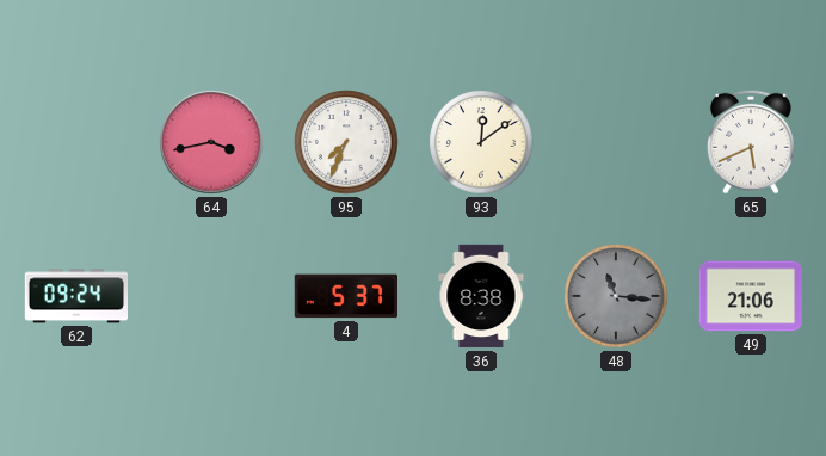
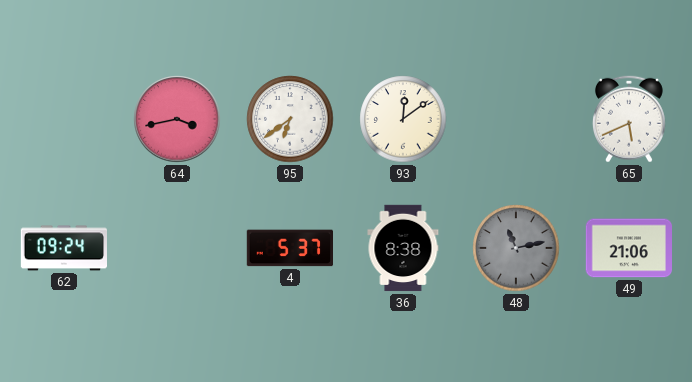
95: 7:34 -> 6:39
48: 11:16 -> 11:13
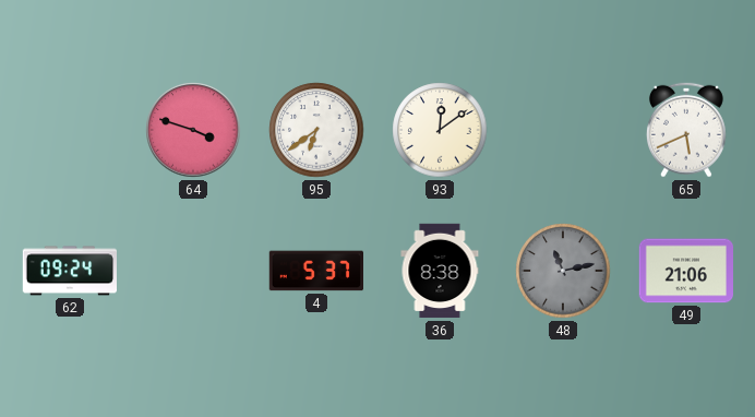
64: 3:43 -> 3:48
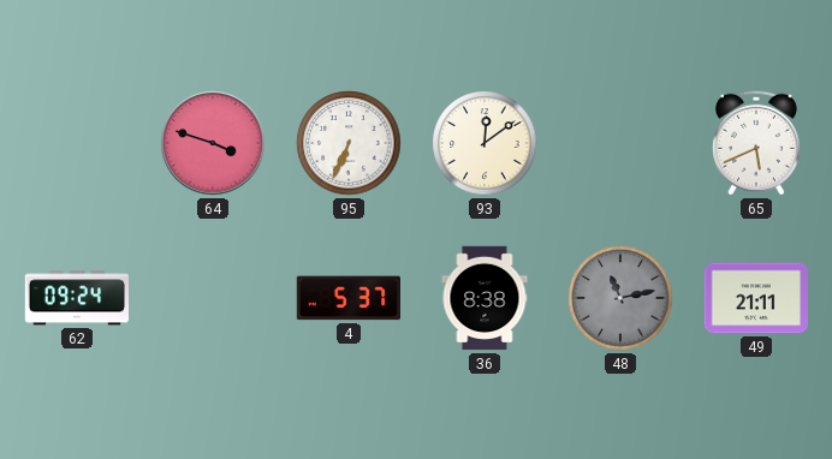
95: 6:39 -> 6:34
49: 21:06 -> 21:11
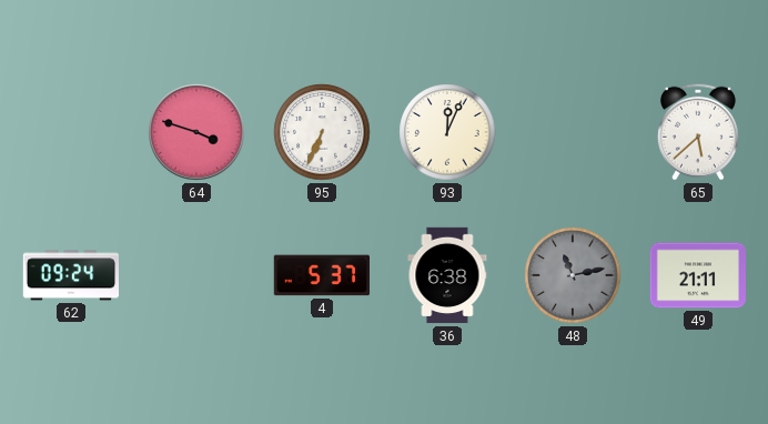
93: 12:09 -> 12:04
65: 5:41 -> 5:38
36: 8:38 -> 6:38
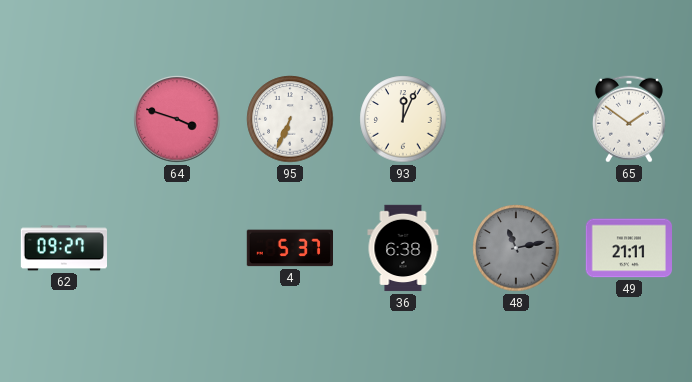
65: 5:38 -> 1:51
62: 09:24 -> 09:27
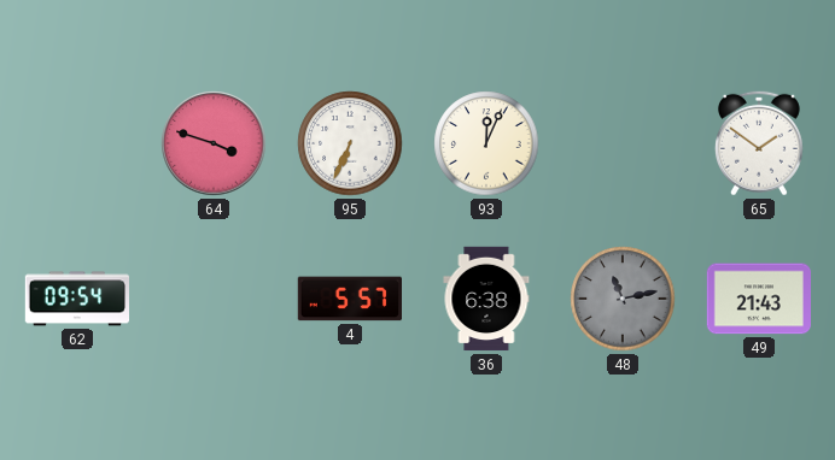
62: 09:27 -> 09:54
4: 5:37 -> 5:57
49: 21:11 -> 21:43
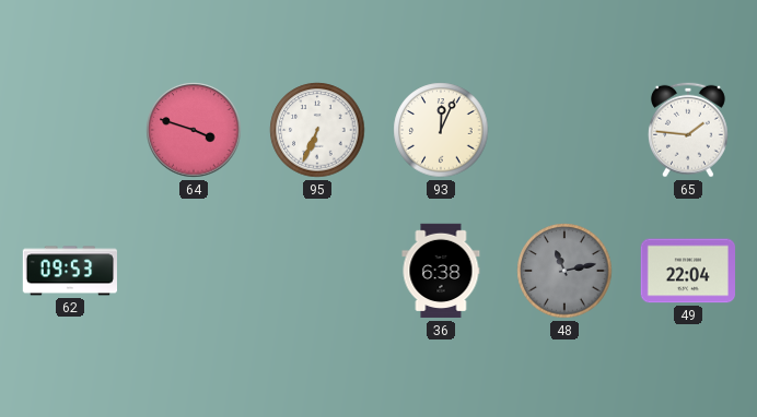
65: 1:51 -> 1:46
62: 09:54 -> 09:53
4: 5:57 -> none
49: 21:43 -> 22:04
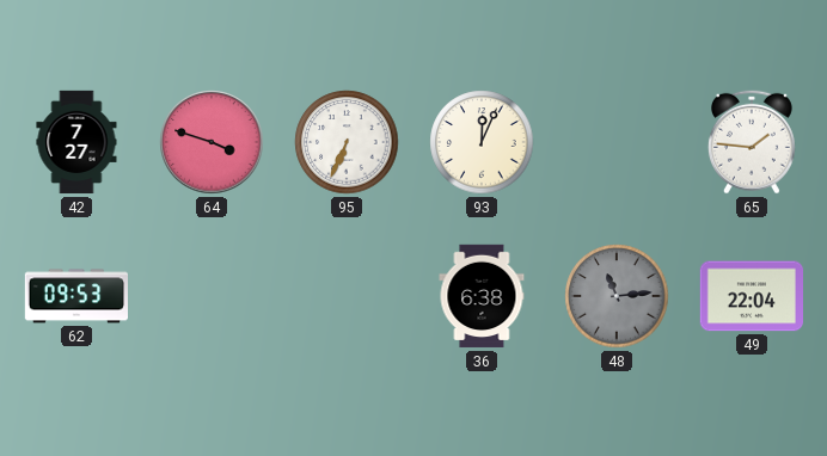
42: none -> 7:27
48: 11:13 -> 11:14
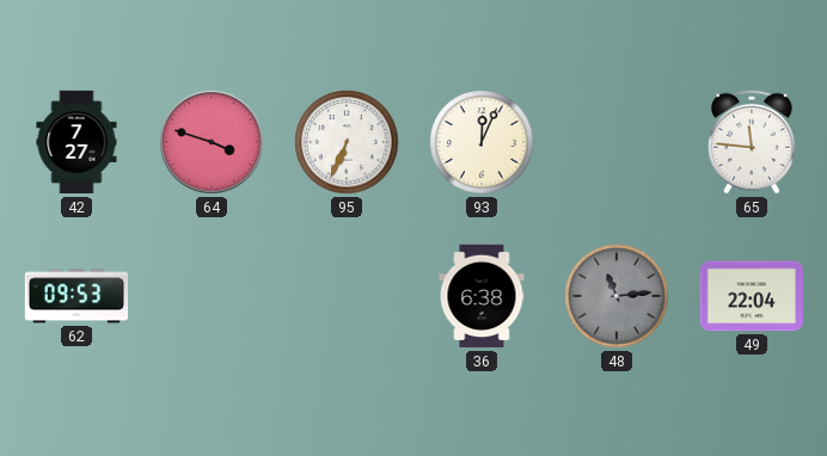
65: 1:46 -> 11:46
